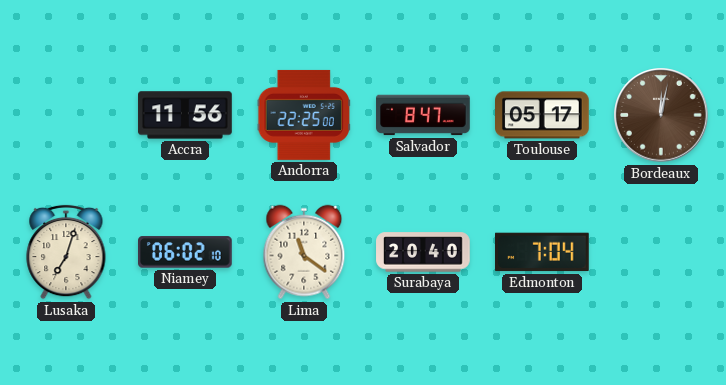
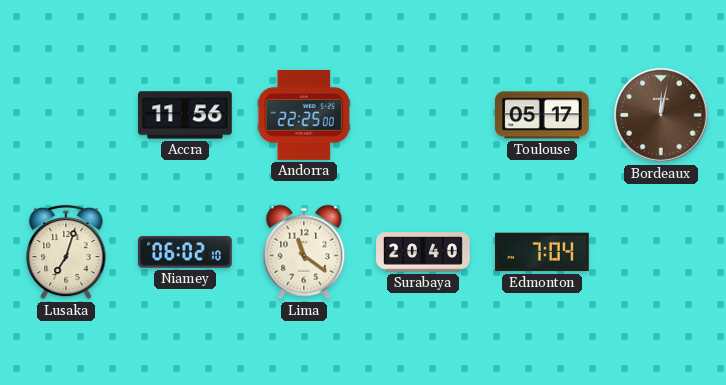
Salvador: 8:47 -> none
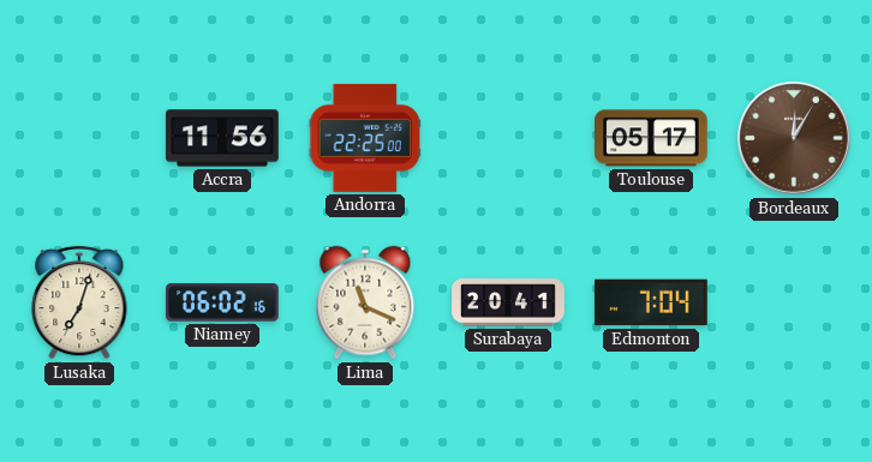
Bordeaux: 12:02 -> 12:05
Niamey: 06:02:10 -> 06:02:16
Lima: 11:21 -> 11:19
Surabaya: 20:40 -> 20:41
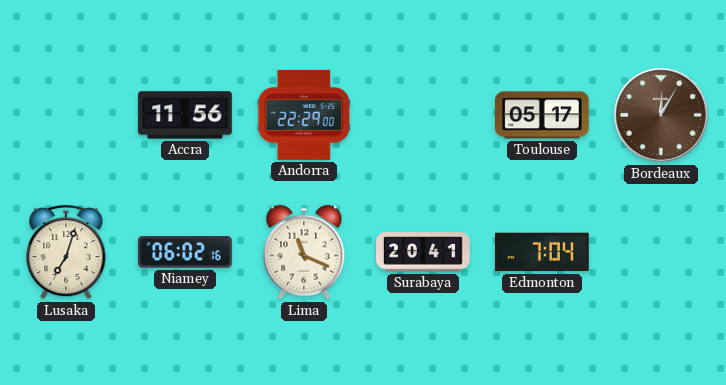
Andorra: 22:25 -> 22:29
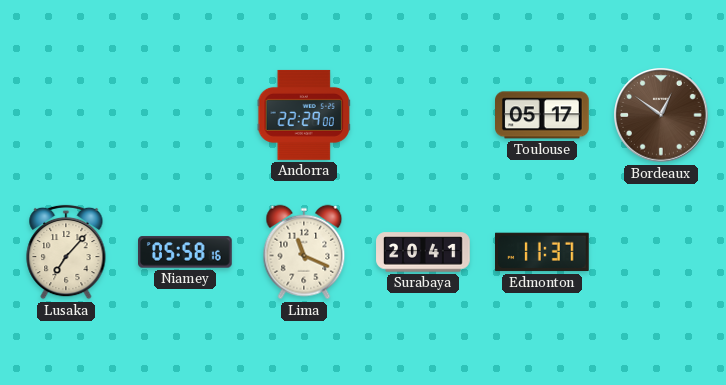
Accra: 11:56 -> none
Bordeaux: 12:05 -> 12:51
Lusaka: 7:03 -> 7:07
Niamey: 06:02 -> 05:58
Edmonton: 7:04 -> 11:37
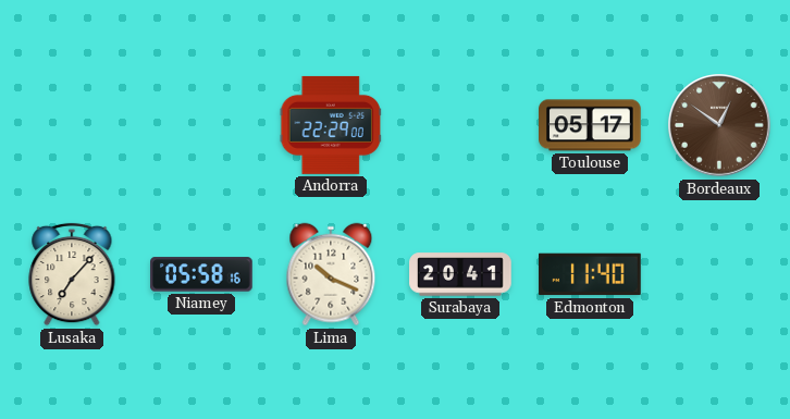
Lima: 11:19 -> 10:19
Edmonton: 11:37 -> 11:40
